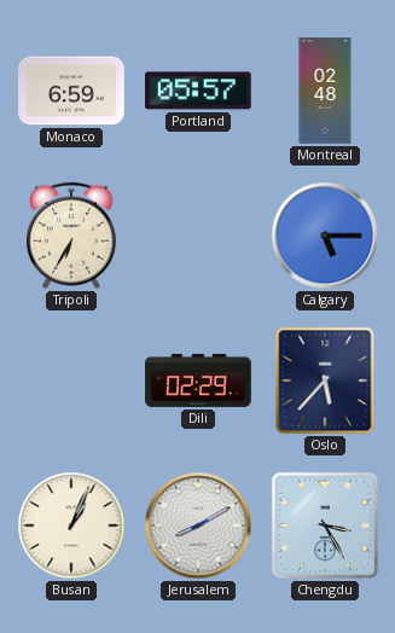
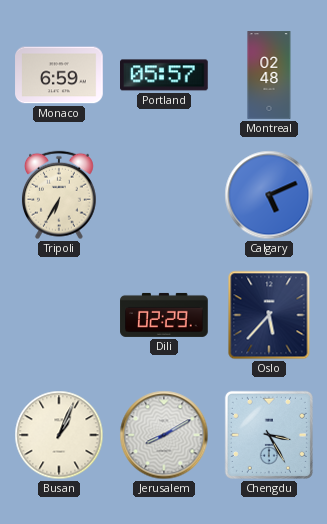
Calgary: 5:15 -> 5:11
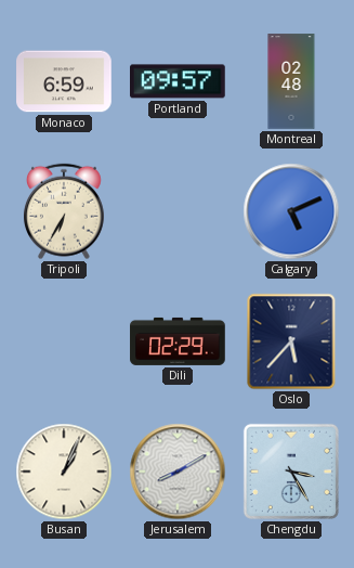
Portland: 05:57 -> 09:57
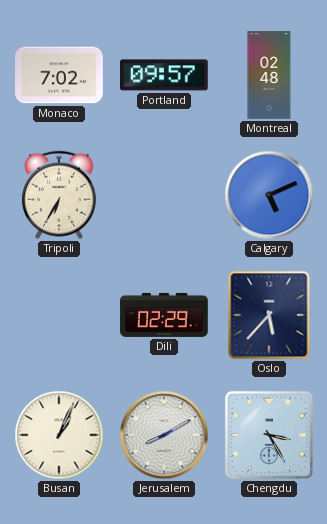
Monaco: 6:59 -> 7:02
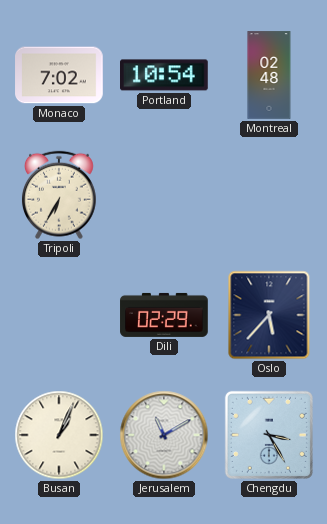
Portland: 09:57 -> 10:54
Calgary: 5:11 -> none
Jerusalem: 8:10 -> 11:10
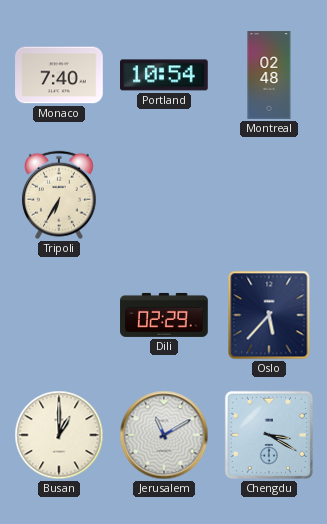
Monaco: 7:02 -> 7:40
Busan: 1:04 -> 1:00
Chengdu: 3:25 -> 3:20
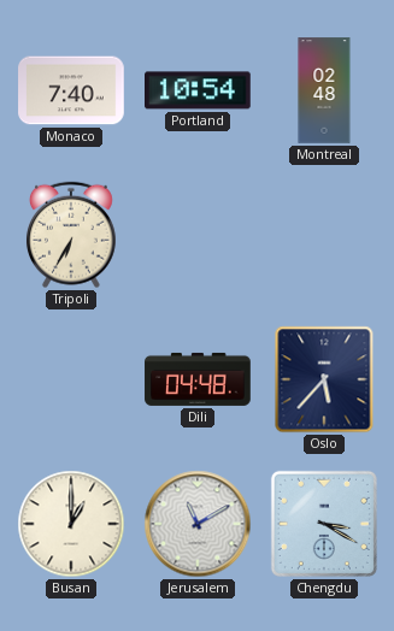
Dili: 02:29 -> 04:48
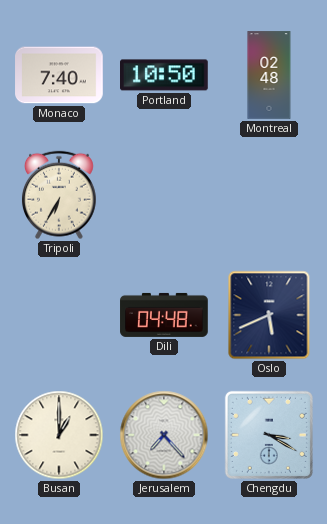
Portland: 10:54 -> 10:50
Oslo: 5:37 -> 5:41
Jerusalem: 11:10 -> 7:23
